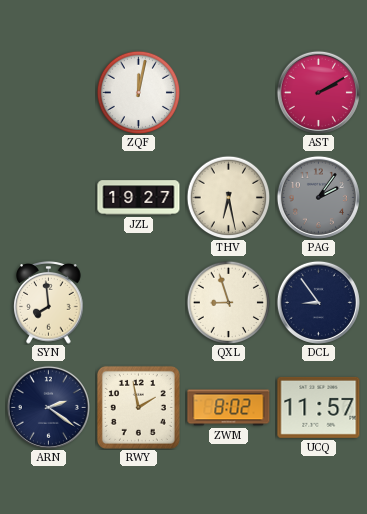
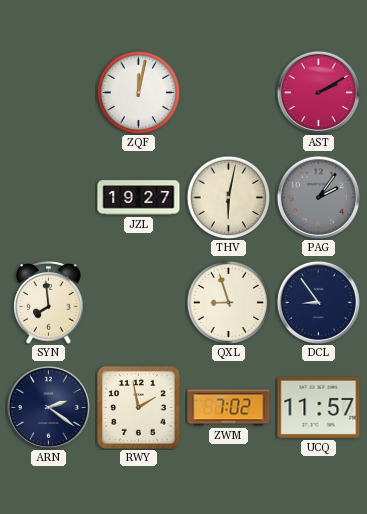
THV: 6:28 -> 6:02
ZWM: 8:02 -> 7:02
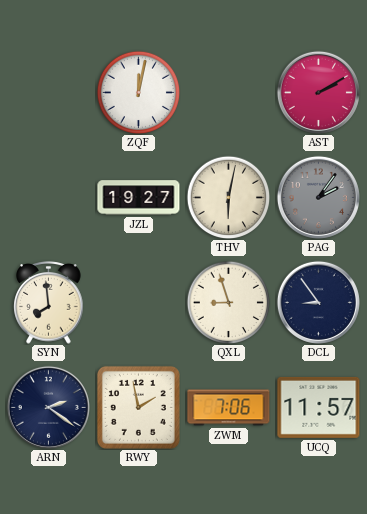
ZWM: 7:02 -> 7:06
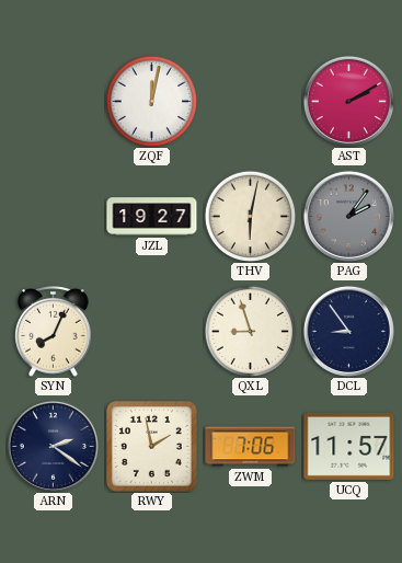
SYN: 7:59 -> 8:04
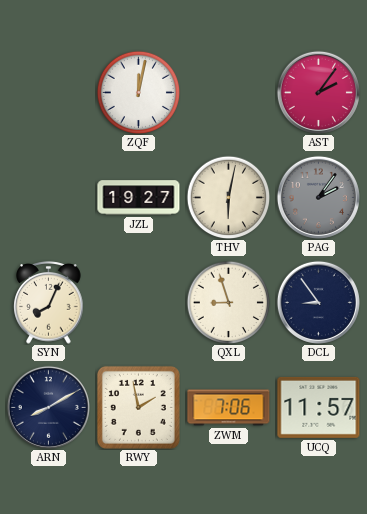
AST: 2:10 -> 2:06
ARN: 2:21 -> 8:10
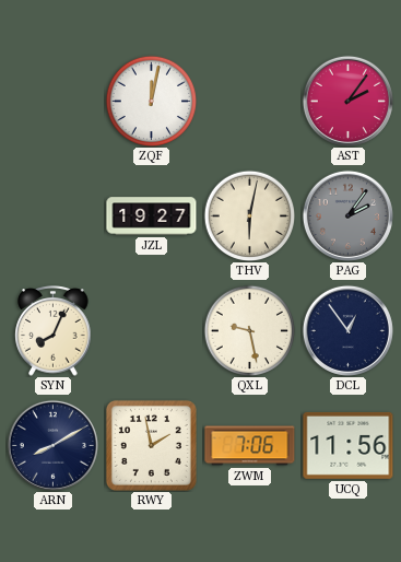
QXL: 8:57 -> 9:28
DCL: 8:54 -> 12:54
UCQ: 11:57 -> 11:56
